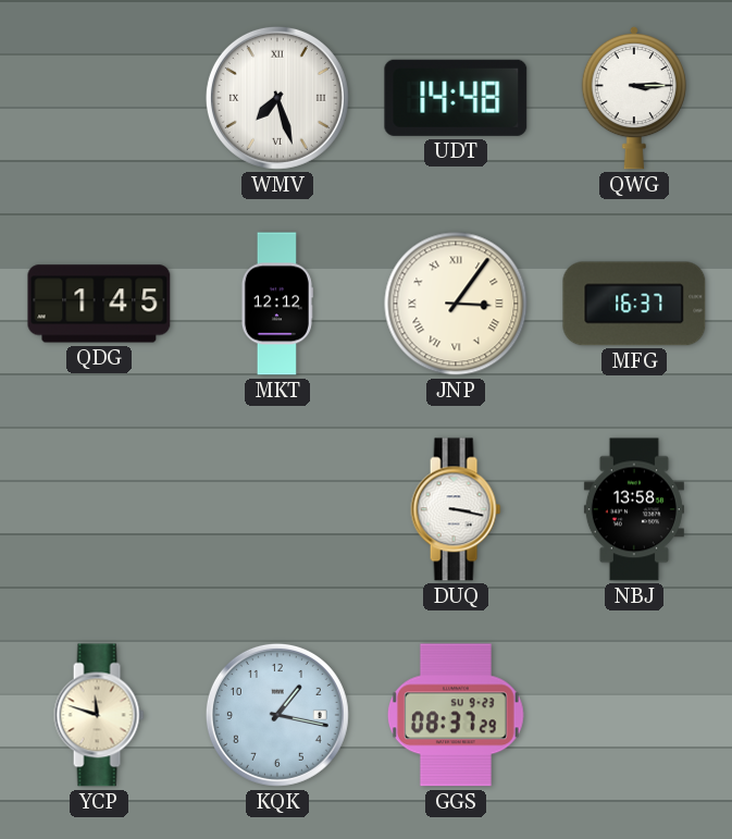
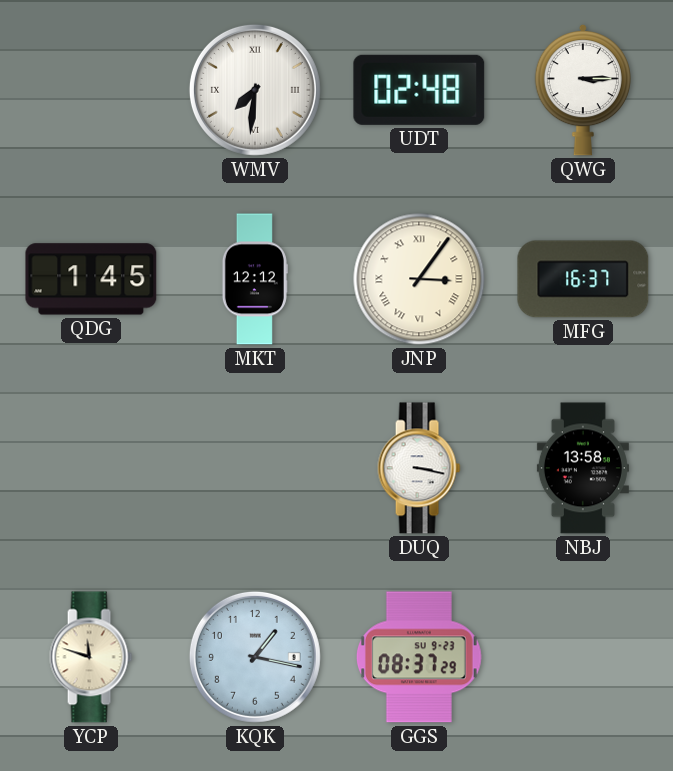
WMV: 7:27 -> 7:31
UDT: 14:48 -> 02:48
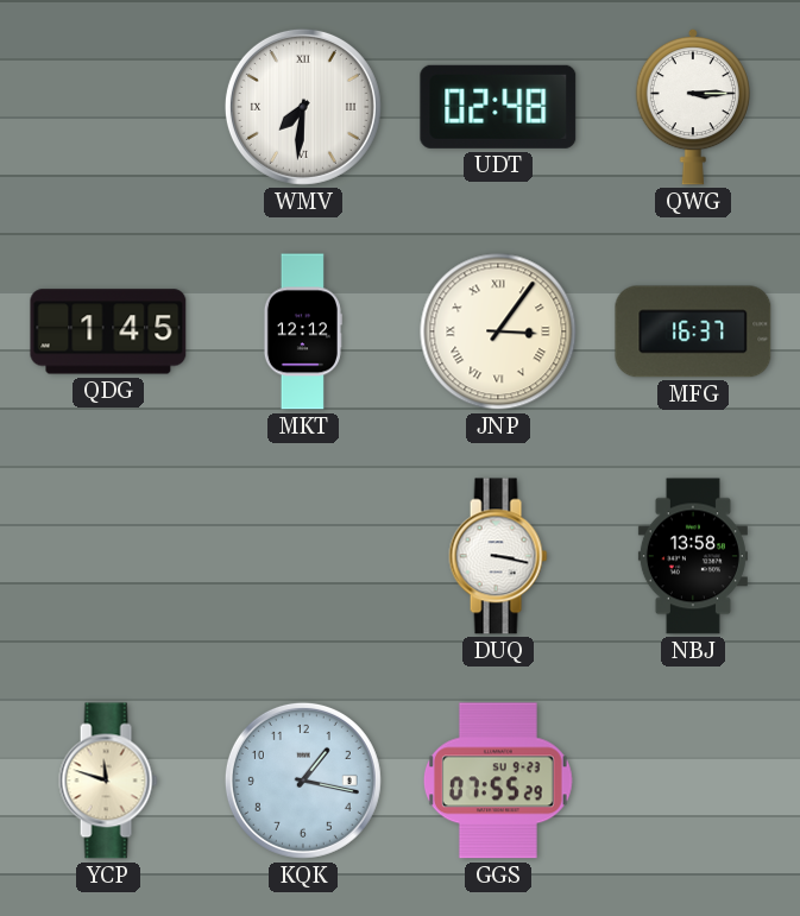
GGS: 08:37 -> 07:55
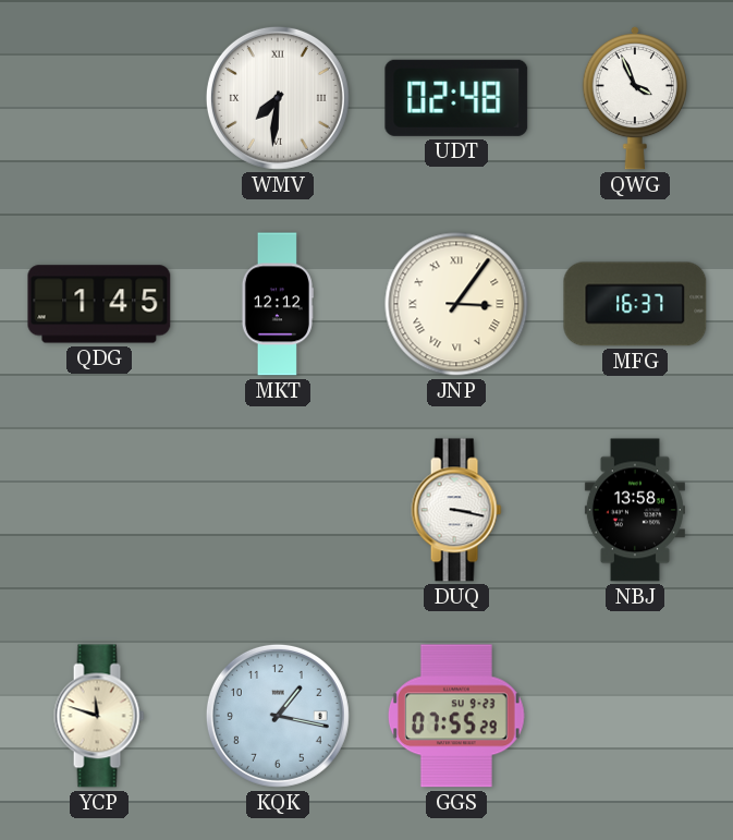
QWG: 3:15 -> 3:56
